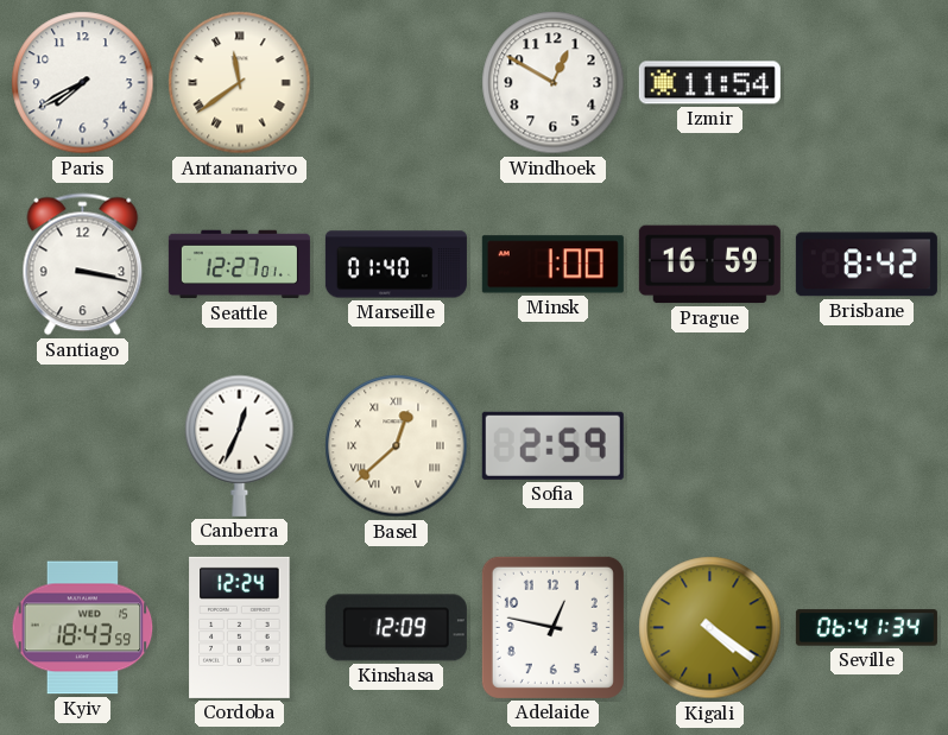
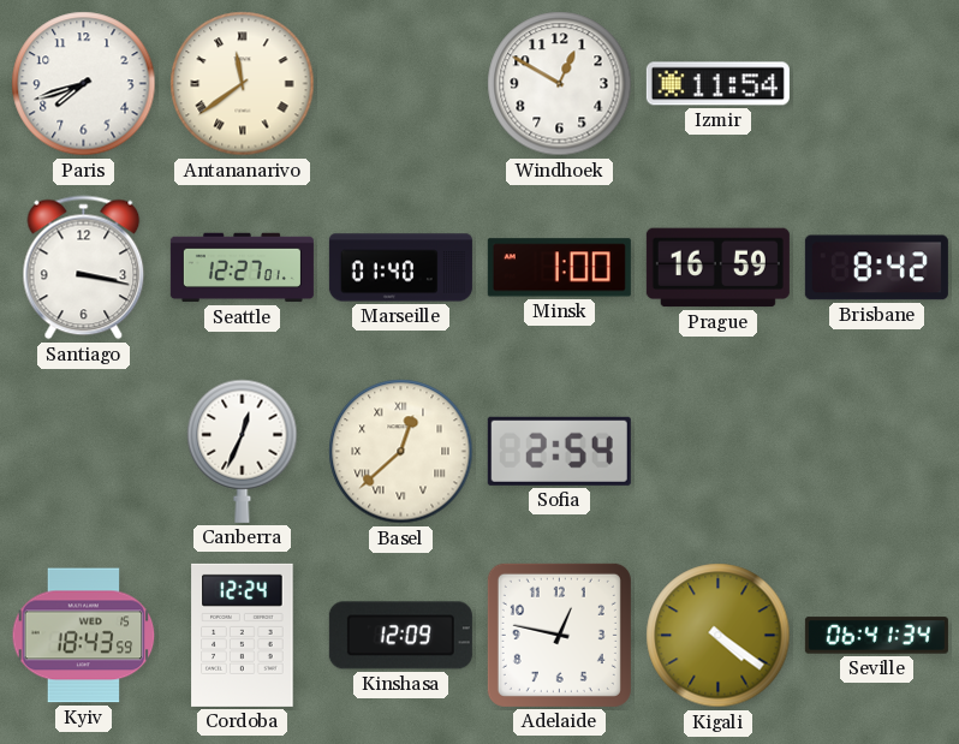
Paris: 7:40 -> 7:42
Sofia: 2:59 -> 2:54
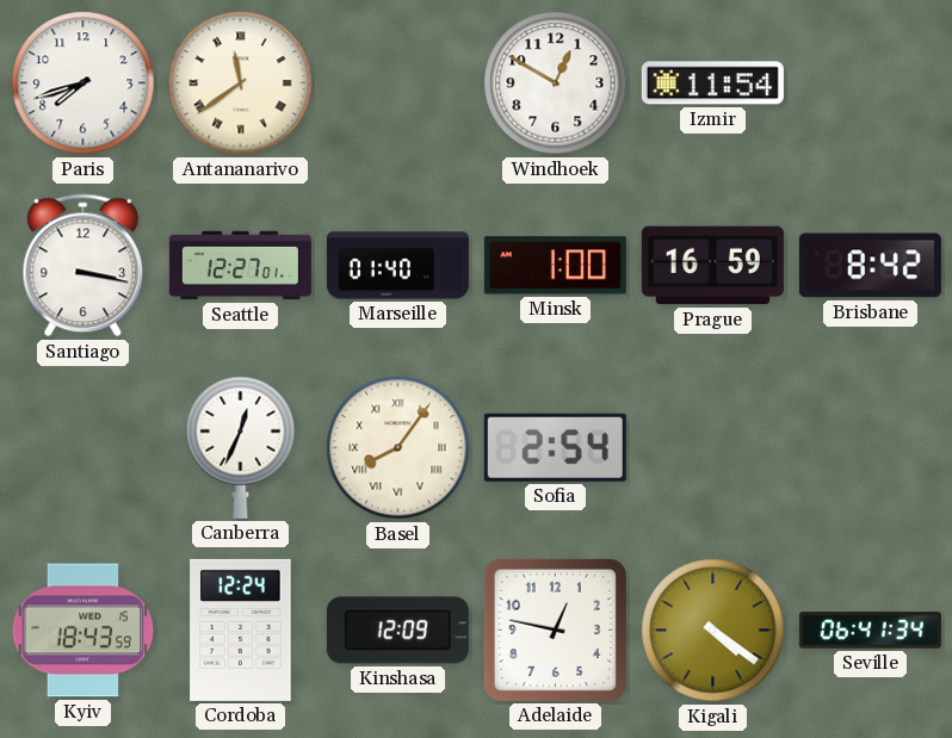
Basel: 12:38 -> 8:06
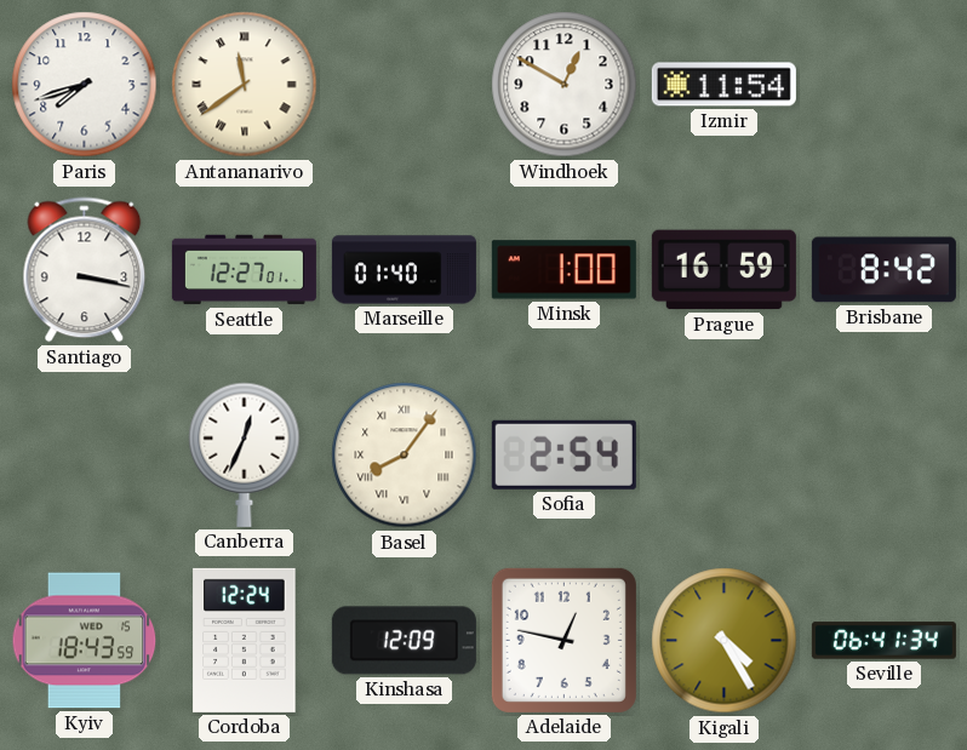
Kigali: 4:21 -> 4:25
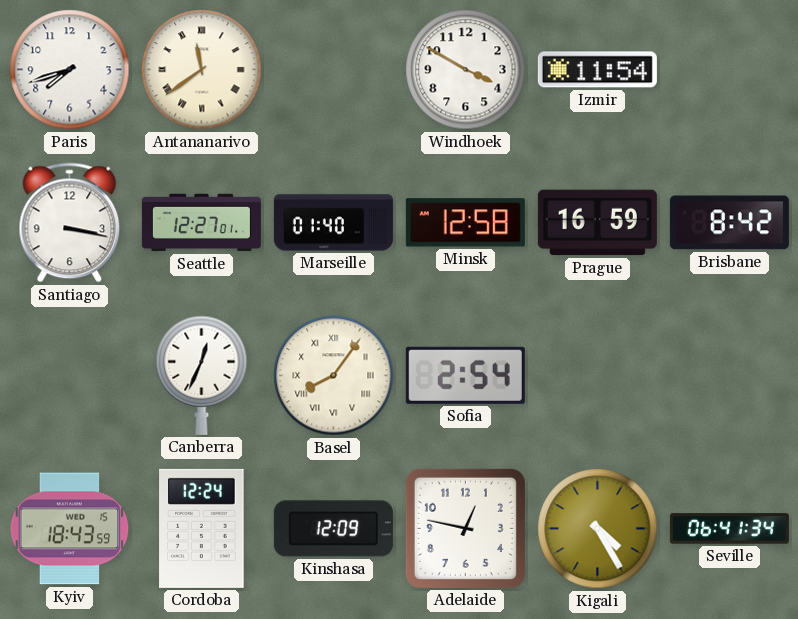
Windhoek: 12:50 -> 3:50
Minsk: 1:00 -> 12:58
